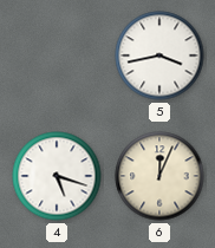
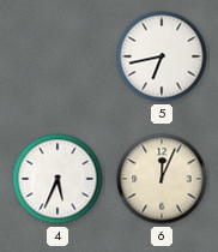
5: 3:43 -> 6:43
4: 5:18 -> 5:34
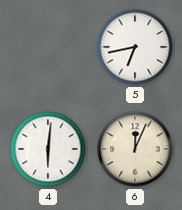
4: 5:34 -> 6:01
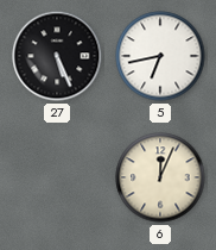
27: none -> 5:26
4: 6:01 -> none
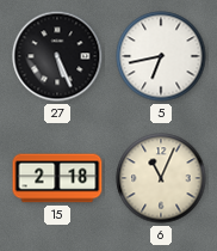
15: none -> 2:18
6: 12:04 -> 11:04
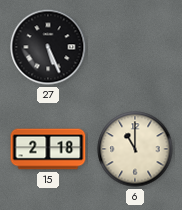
5: 6:43 -> none
6: 11:04 -> 11:00
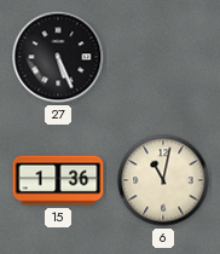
15: 2:18 -> 1:36
6: 11:00 -> 11:02
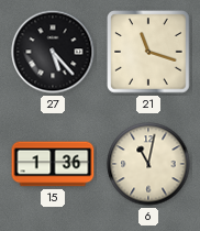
27: 5:26 -> 5:23
21: none -> 11:18
